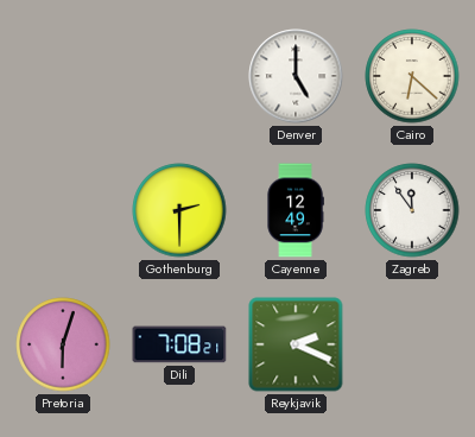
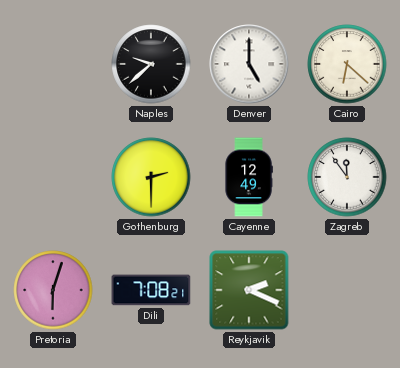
Naples: none -> 9:38
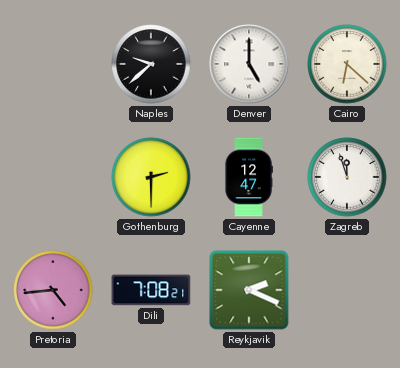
Cayenne: 12:49 -> 12:47
Zagreb: 11:54 -> 11:57
Pretoria: 6:03 -> 4:44
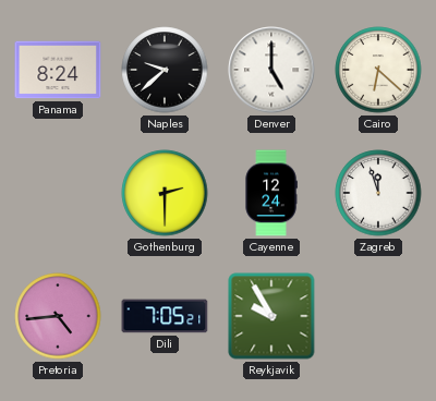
Panama: none -> 8:24
Cayenne: 12:47 -> 12:24
Dili: 7:08 -> 7:05
Reykjavik: 2:19 -> 9:55
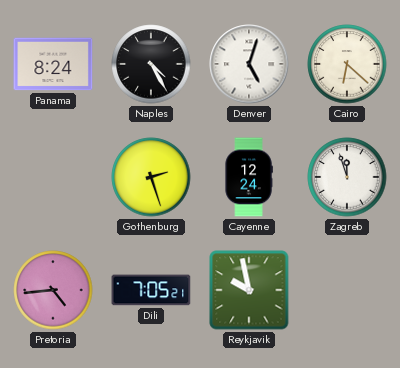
Naples: 9:38 -> 4:25
Denver: 5:00 -> 5:03
Gothenburg: 2:30 -> 2:27
Reykjavik: 9:55 -> 9:58
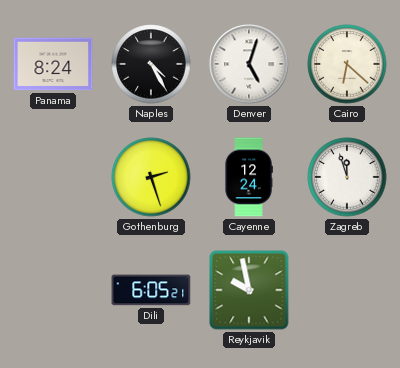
Pretoria: 4:44 -> none
Dili: 7:05 -> 6:05
